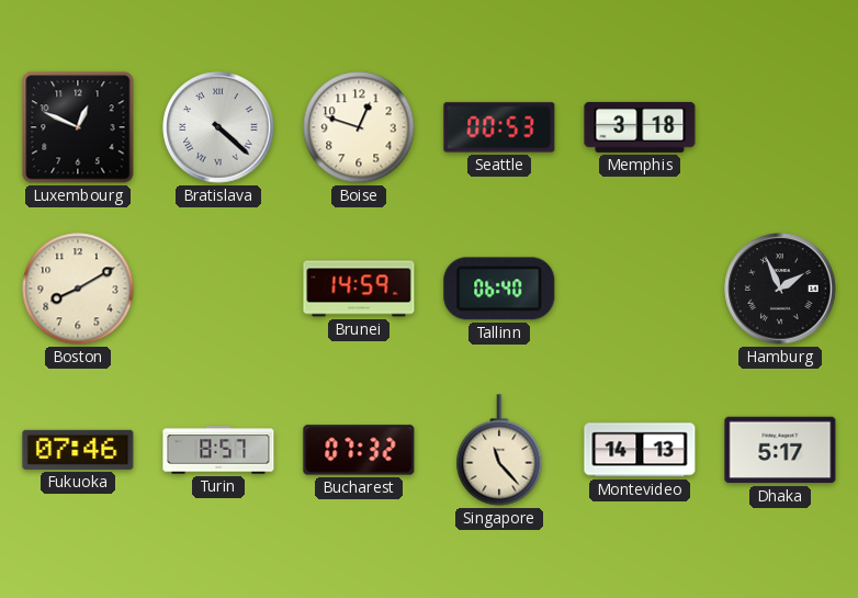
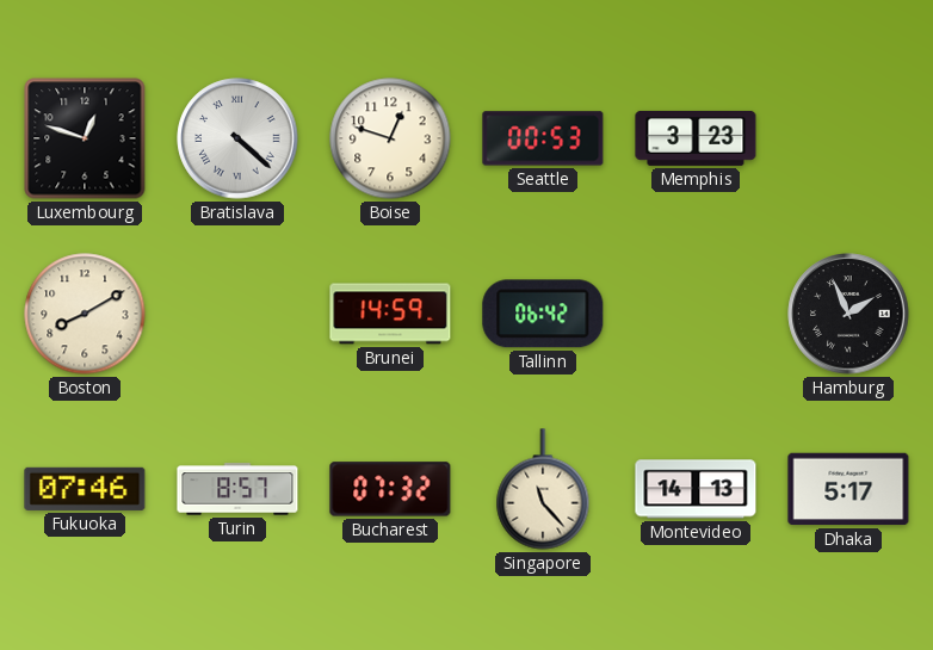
Luxembourg: 12:49 -> 12:48
Memphis: 3:18 -> 3:23
Tallinn: 06:40 -> 06:42
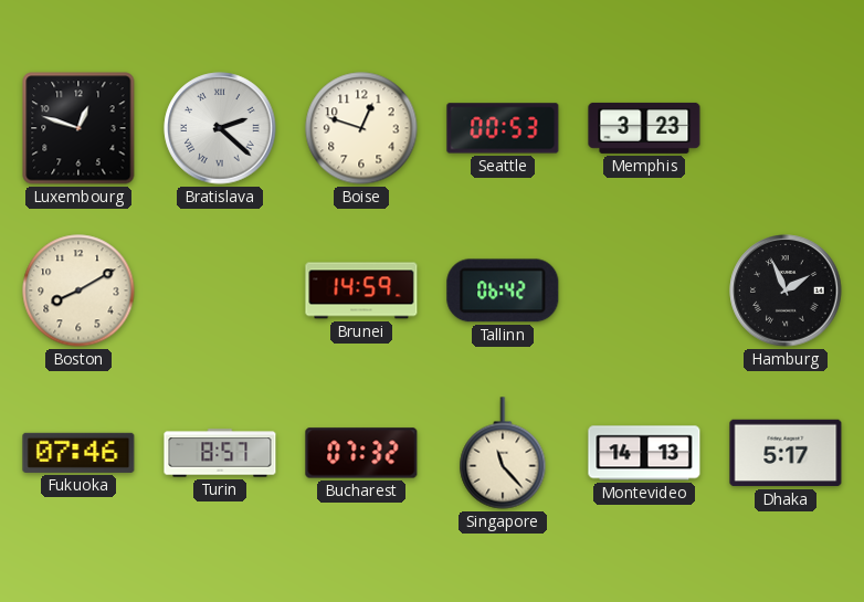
Bratislava: 4:22 -> 2:22
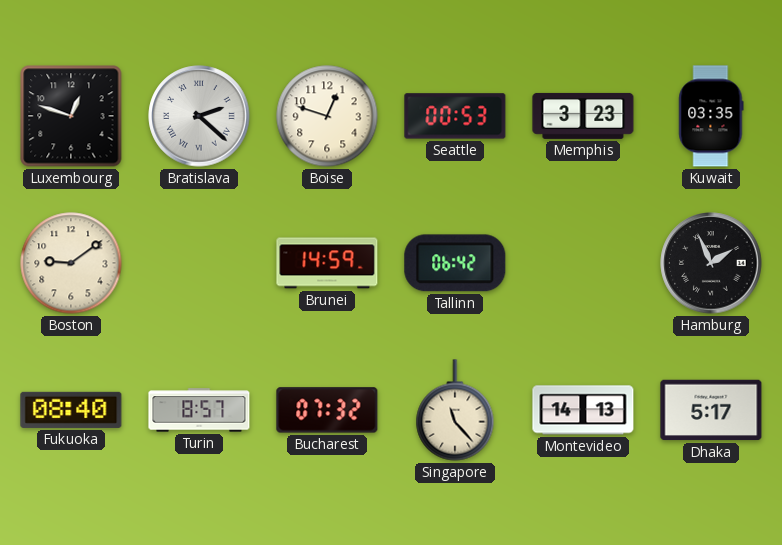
Kuwait: none -> 03:35
Boston: 8:10 -> 9:09
Fukuoka: 07:46 -> 08:40
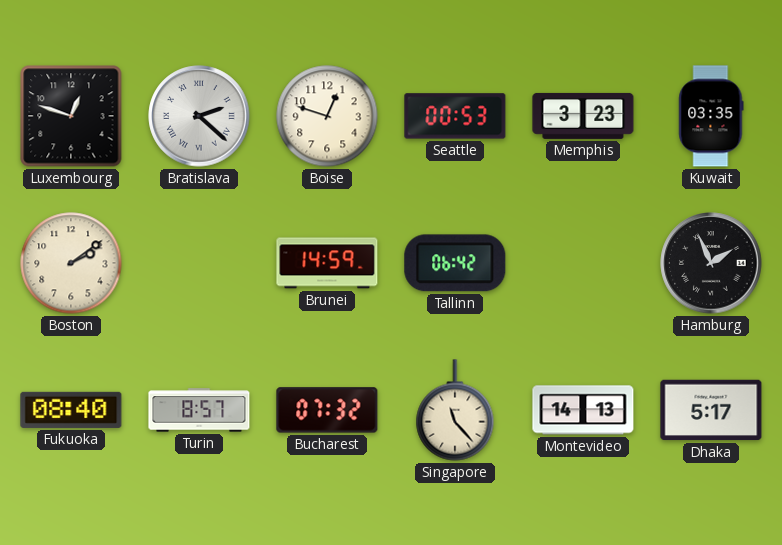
Boston: 9:09 -> 2:09
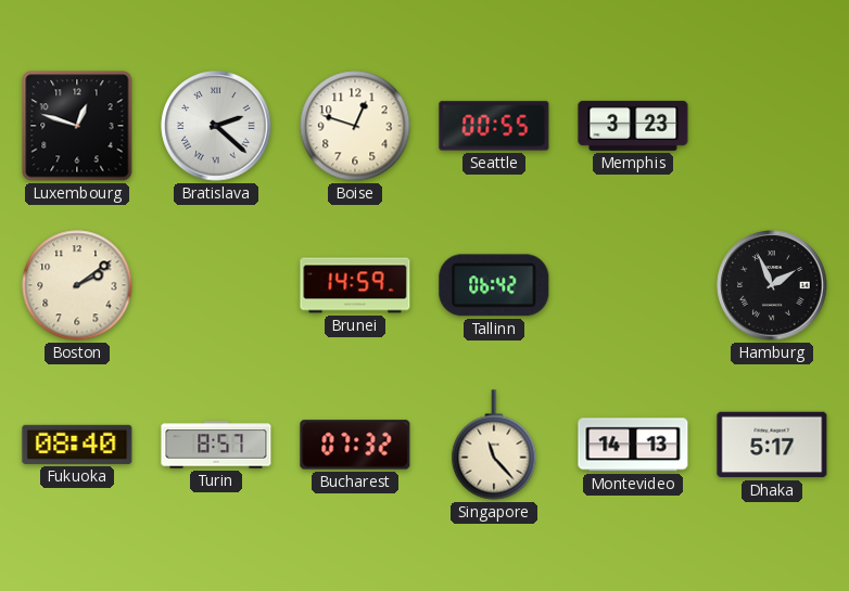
Seattle: 00:53 -> 00:55
Kuwait: 03:35 -> none
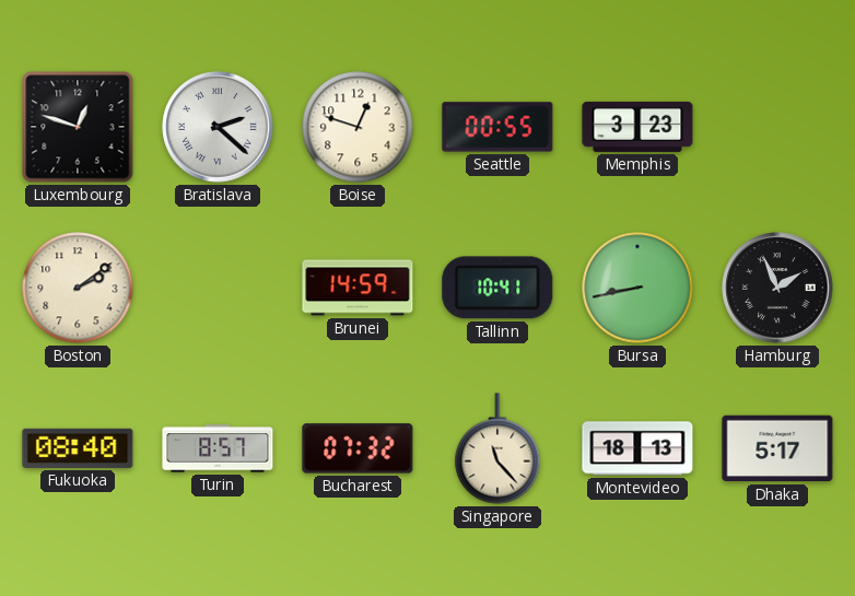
Tallinn: 06:42 -> 10:41
Bursa: none -> 8:43
Montevideo: 14:13 -> 18:13
